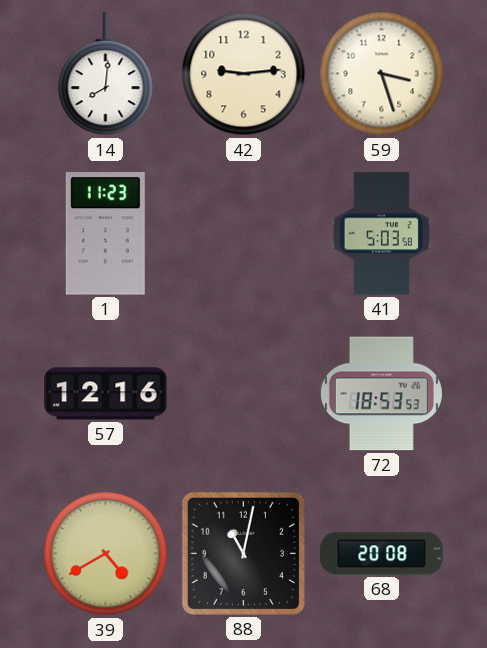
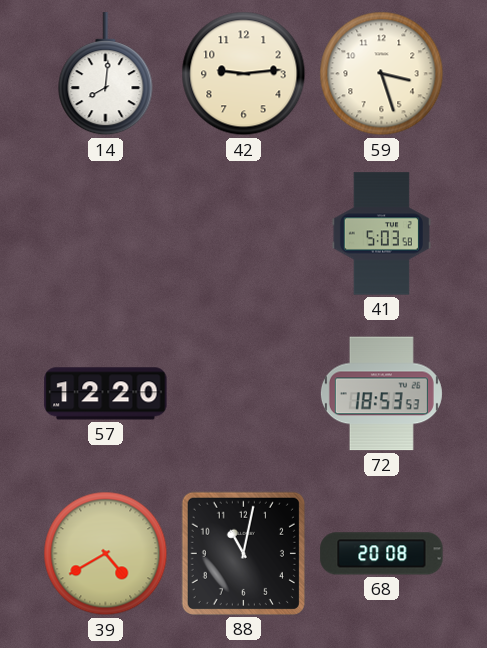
1: 11:23 -> none
57: 12:16 -> 12:20
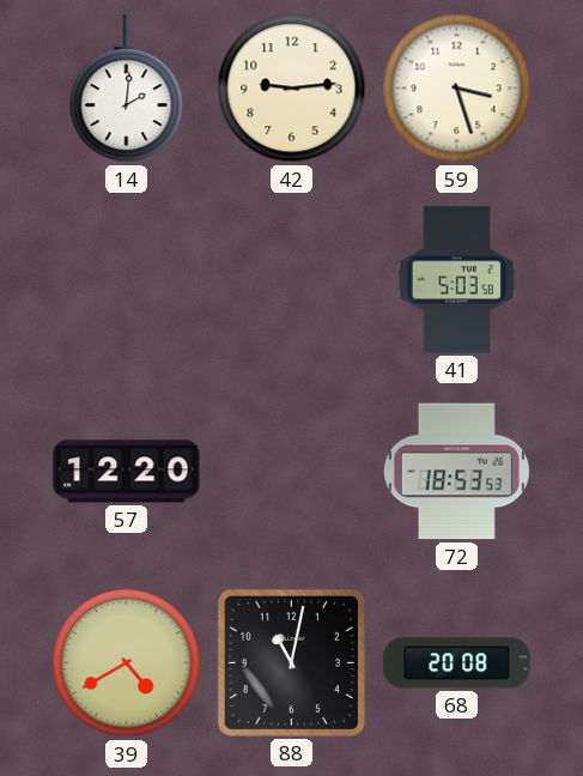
14: 8:01 -> 2:01
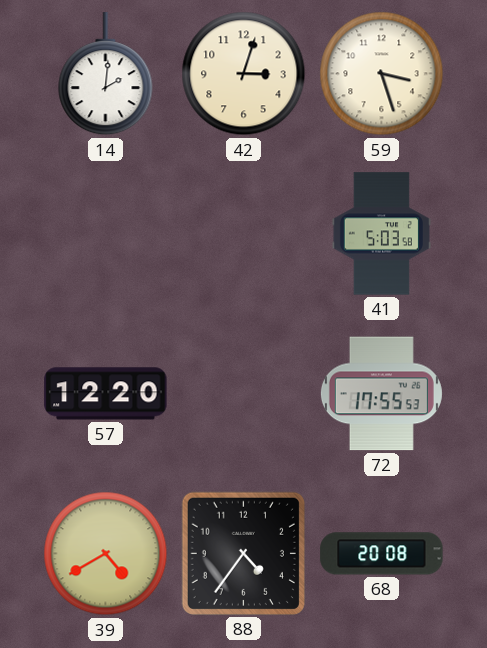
42: 9:14 -> 3:03
72: 18:53 -> 17:55
88: 11:02 -> 4:36
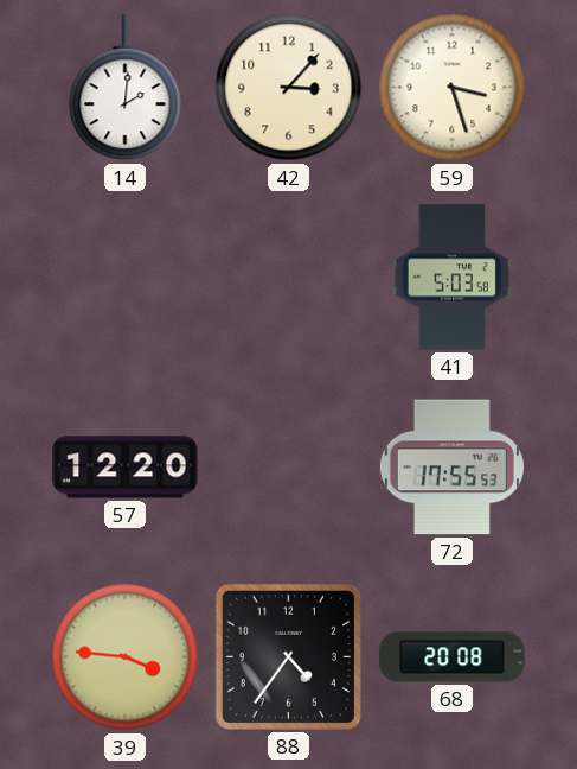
42: 3:03 -> 3:07
39: 4:40 -> 3:46
